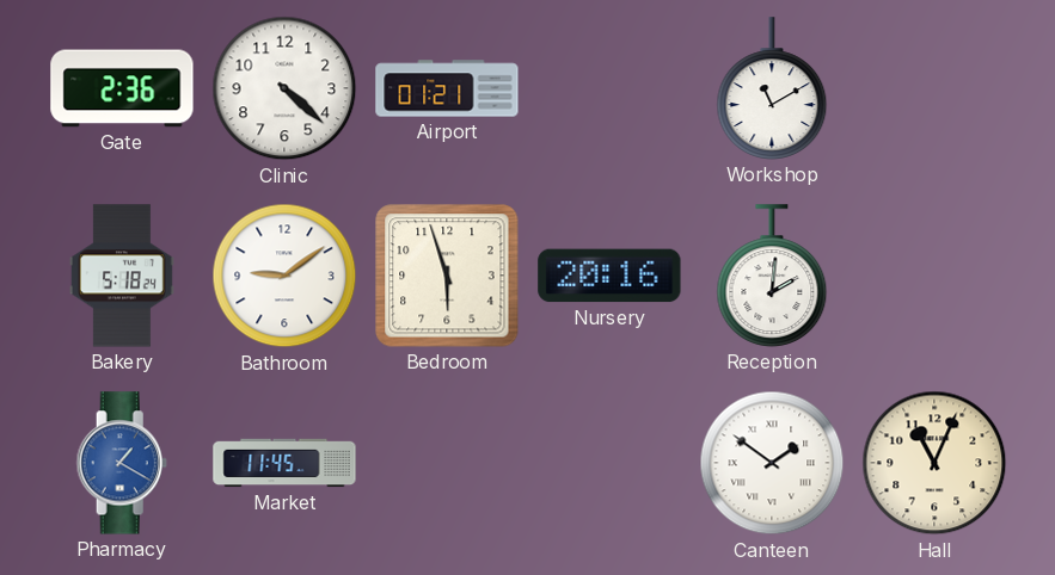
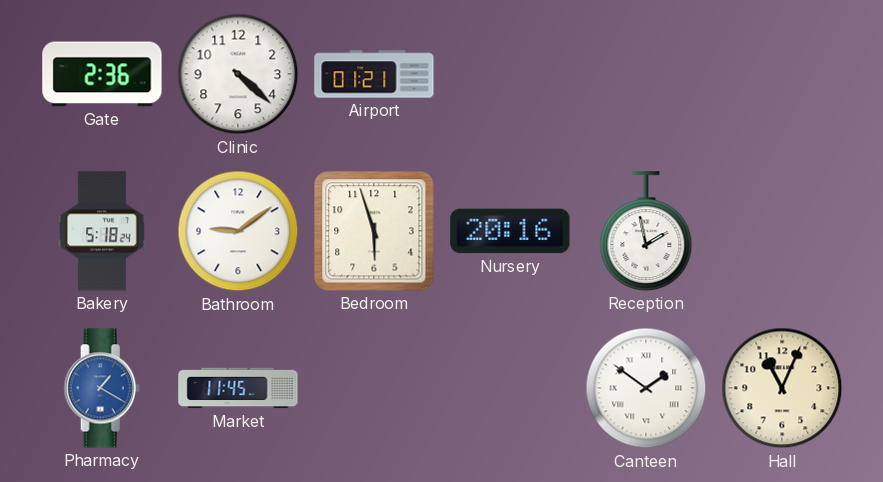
Workshop: 11:10 -> none
Reception: 2:01 -> 1:58
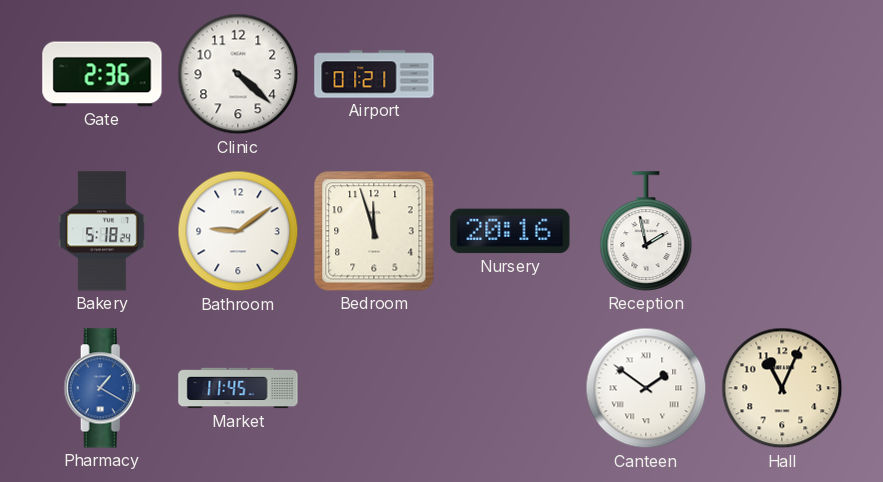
Bedroom: 5:57 -> 11:57
